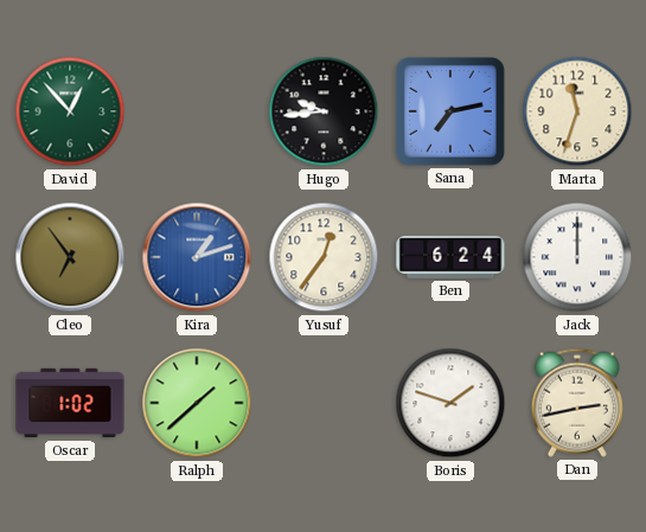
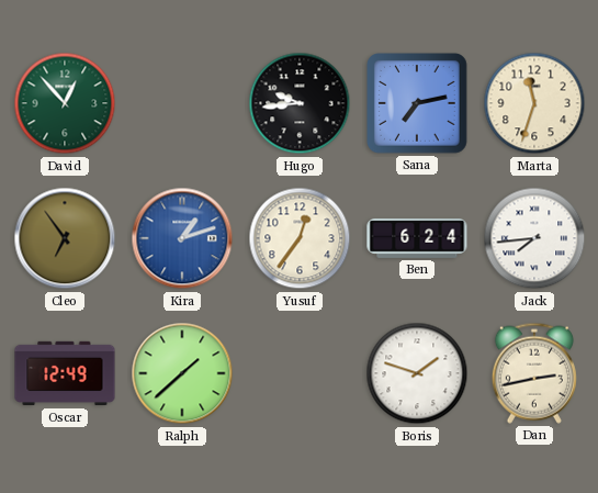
Jack: 12:00 -> 7:44
Oscar: 1:02 -> 12:49
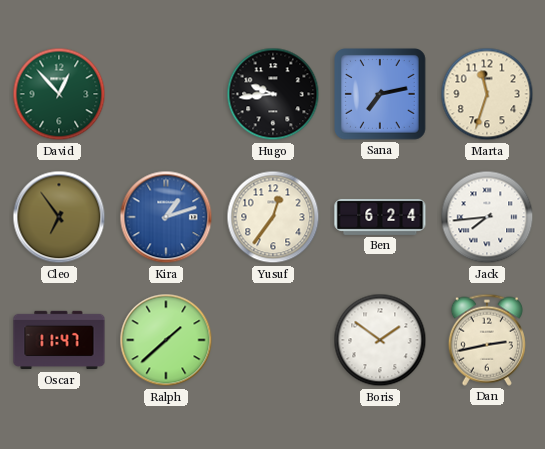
Oscar: 12:49 -> 11:47
Boris: 1:48 -> 1:51
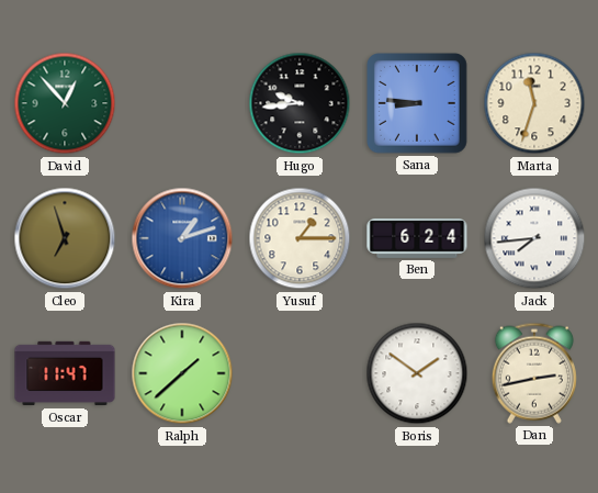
Sana: 7:13 -> 8:46
Cleo: 6:54 -> 6:57
Yusuf: 12:36 -> 1:15
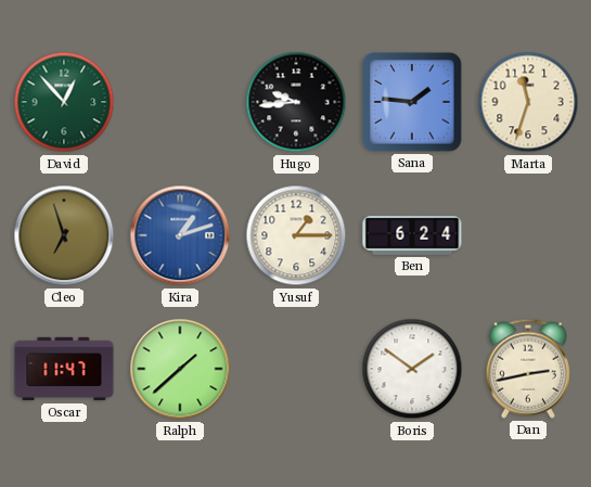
Sana: 8:46 -> 1:46
Jack: 7:44 -> none
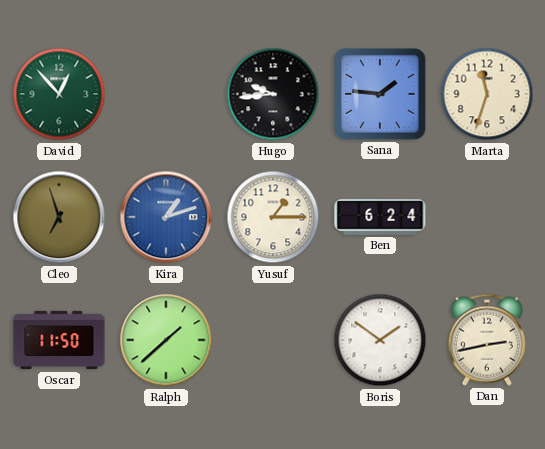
Oscar: 11:47 -> 11:50
